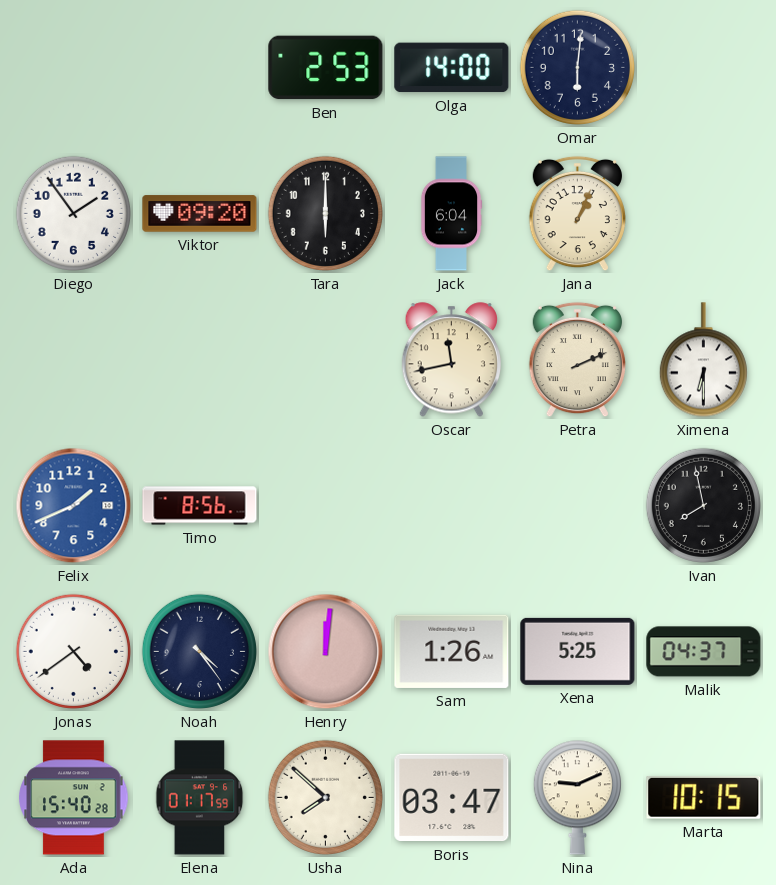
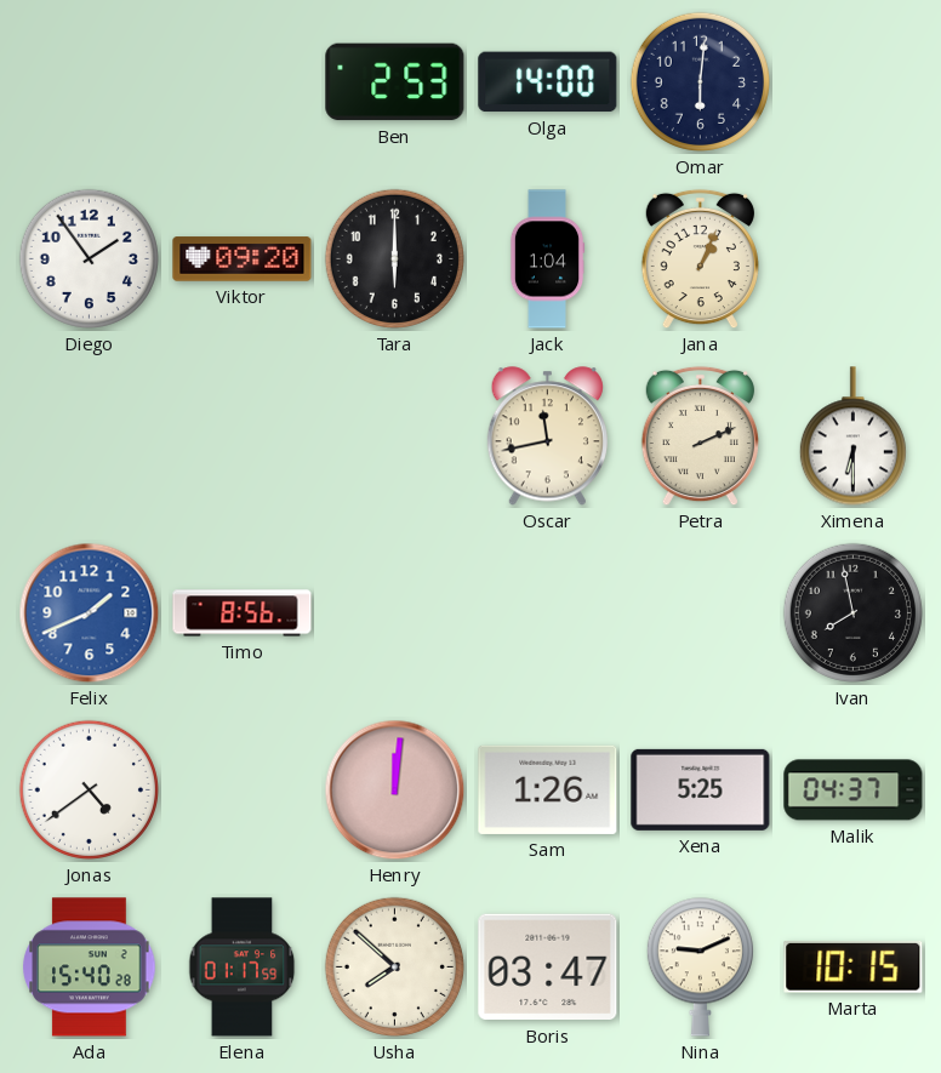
Jack: 6:04 -> 1:04
Noah: 4:24 -> none
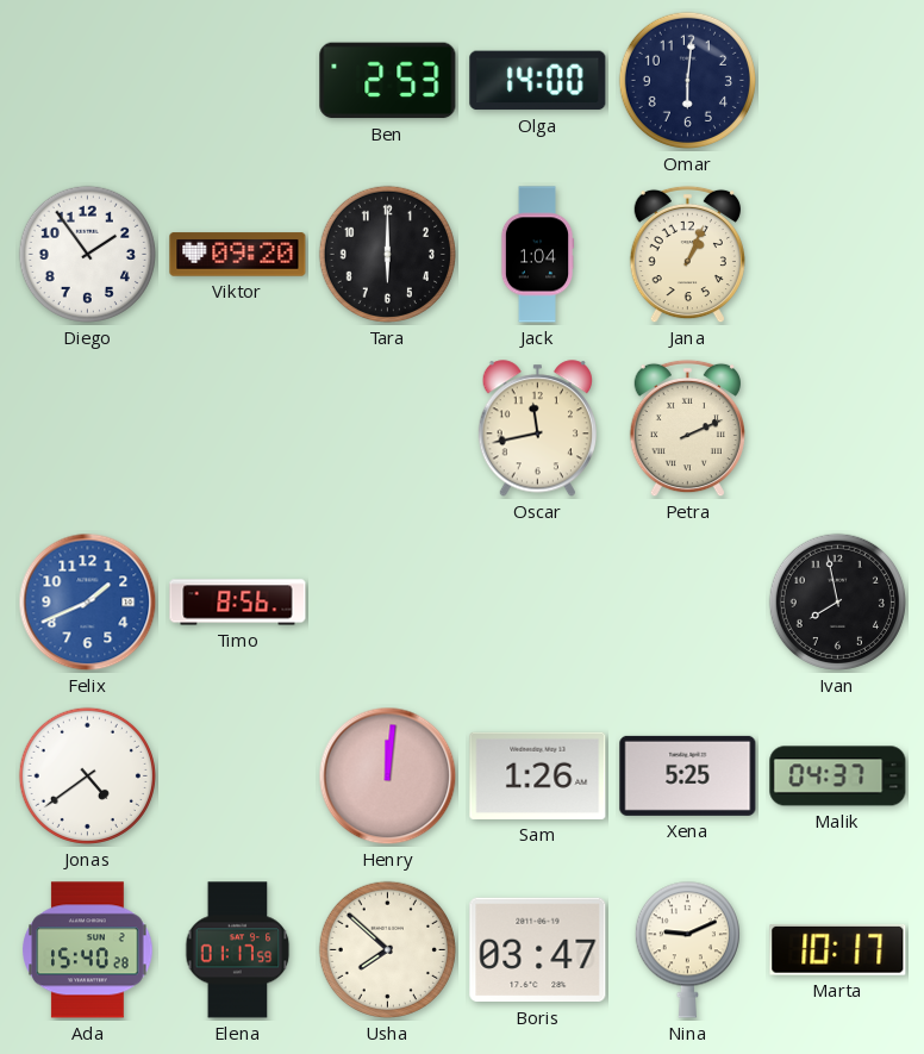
Ximena: 6:30 -> none
Marta: 10:15 -> 10:17
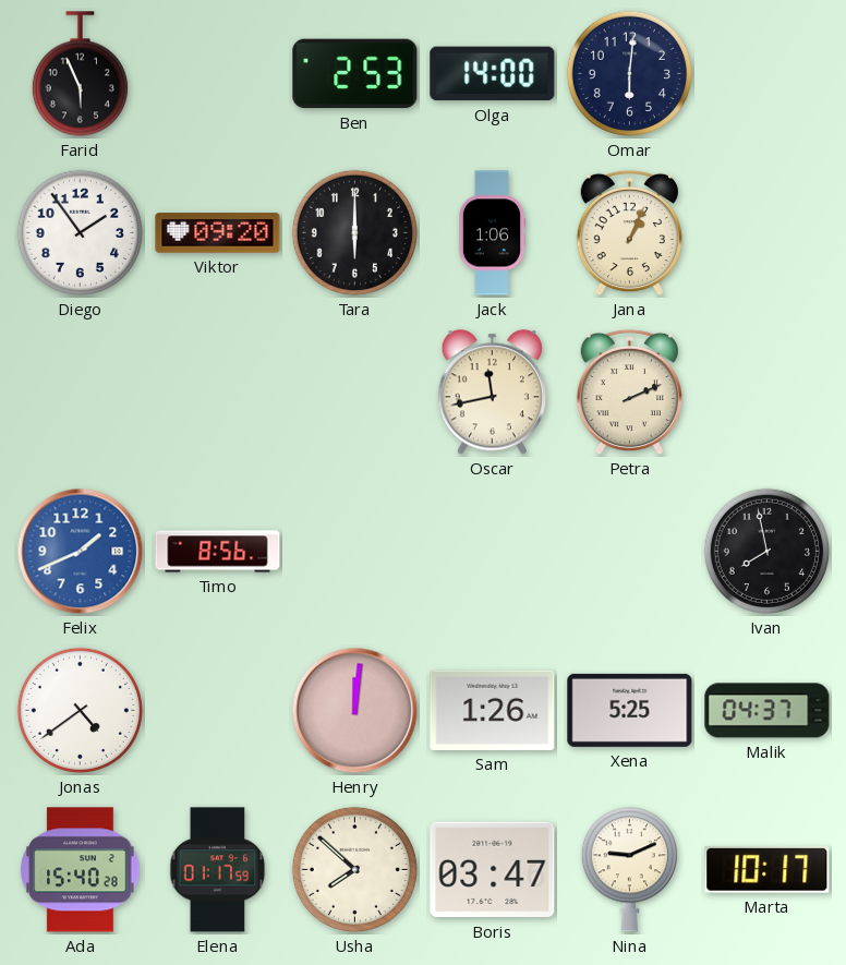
Farid: none -> 5:56
Jack: 1:04 -> 1:06
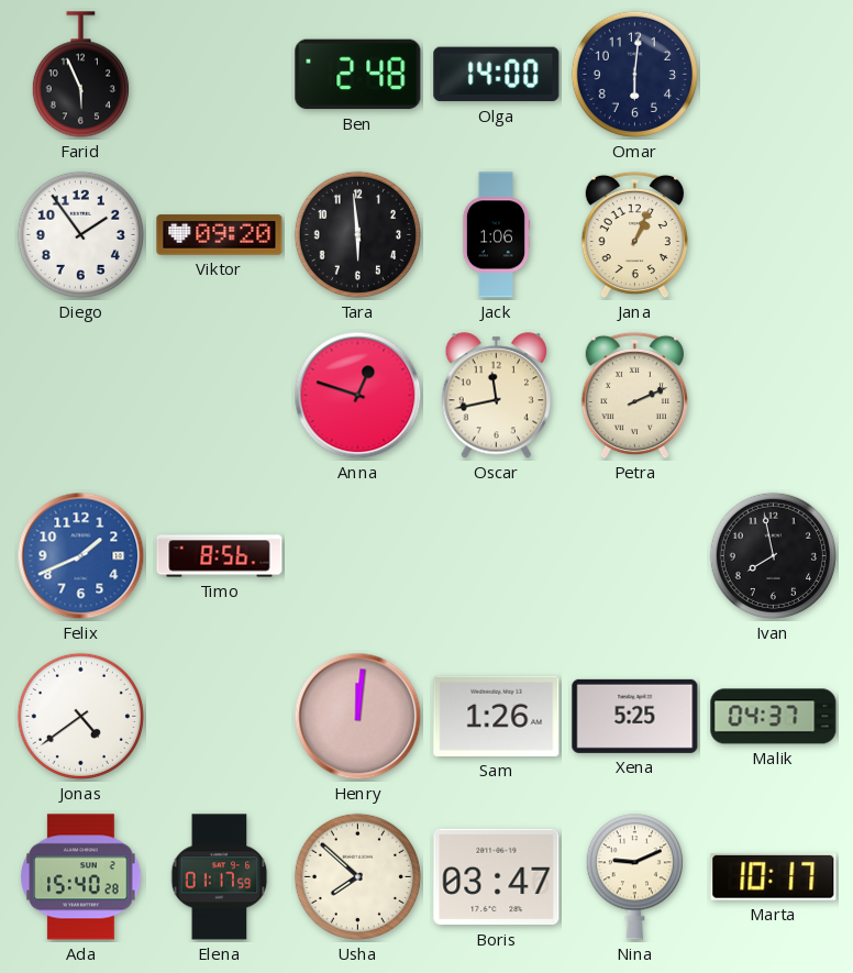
Ben: 2:53 -> 2:48
Tara: 6:00 -> 5:59
Anna: none -> 12:48
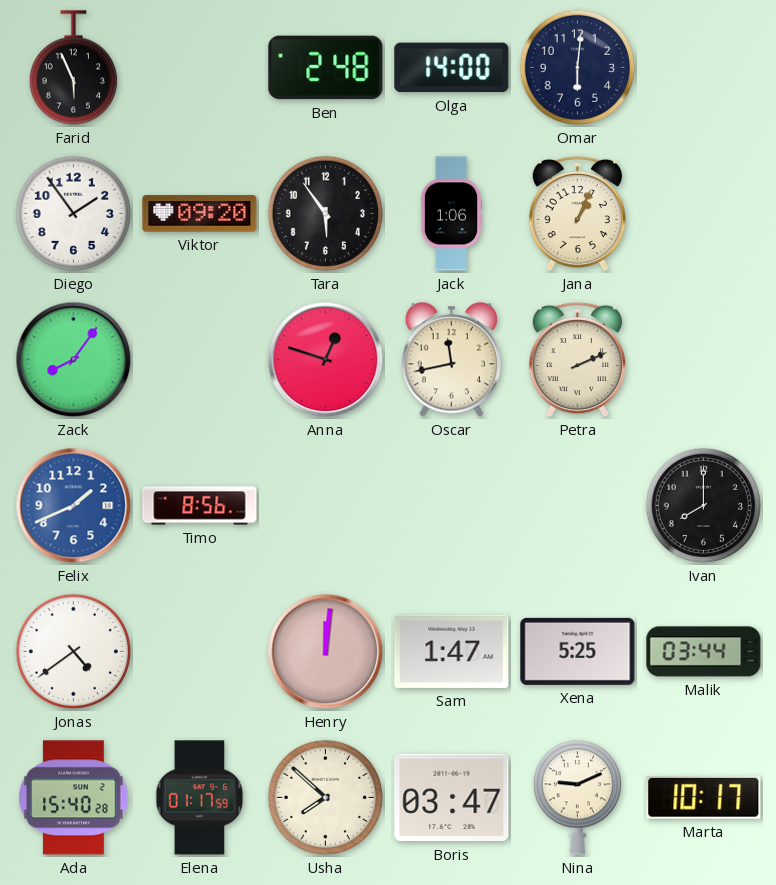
Tara: 5:59 -> 5:54
Zack: none -> 8:06
Ivan: 7:58 -> 8:00
Sam: 1:26 -> 1:47
Malik: 04:37 -> 03:44
